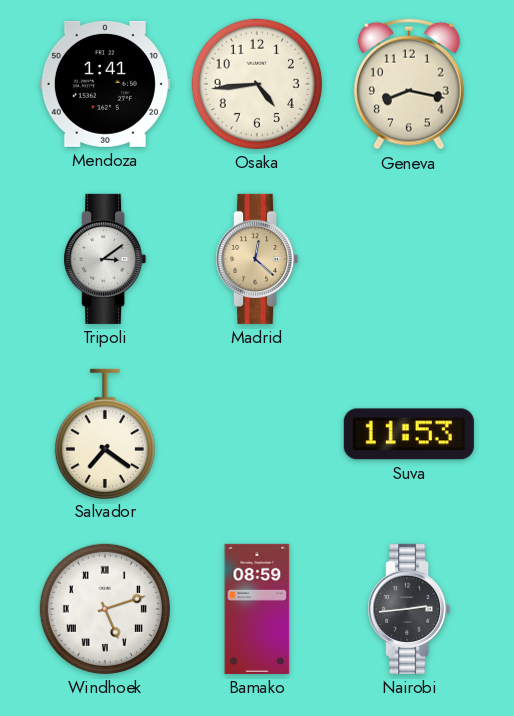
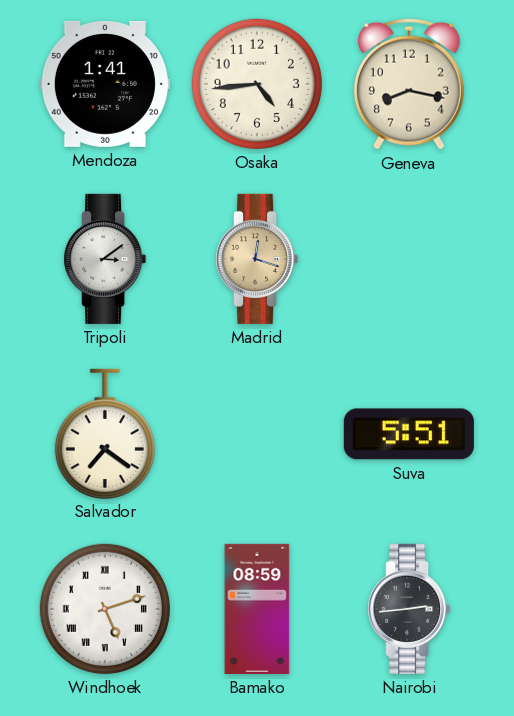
Madrid: 12:22 -> 12:18
Suva: 11:53 -> 5:51
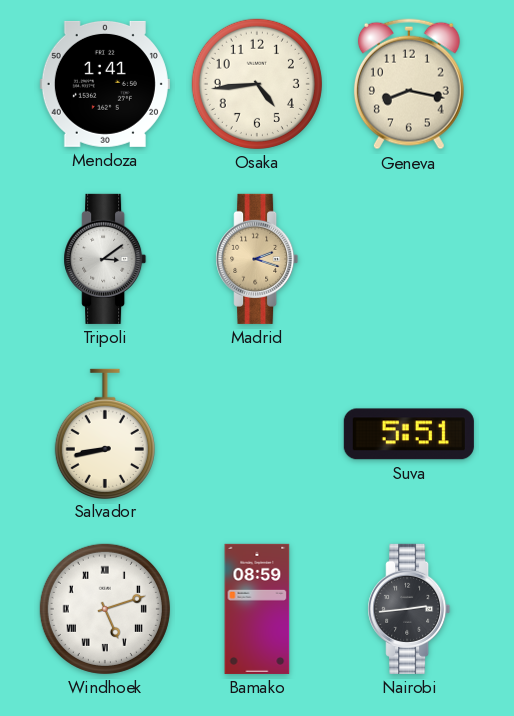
Madrid: 12:18 -> 2:18
Salvador: 7:21 -> 8:43
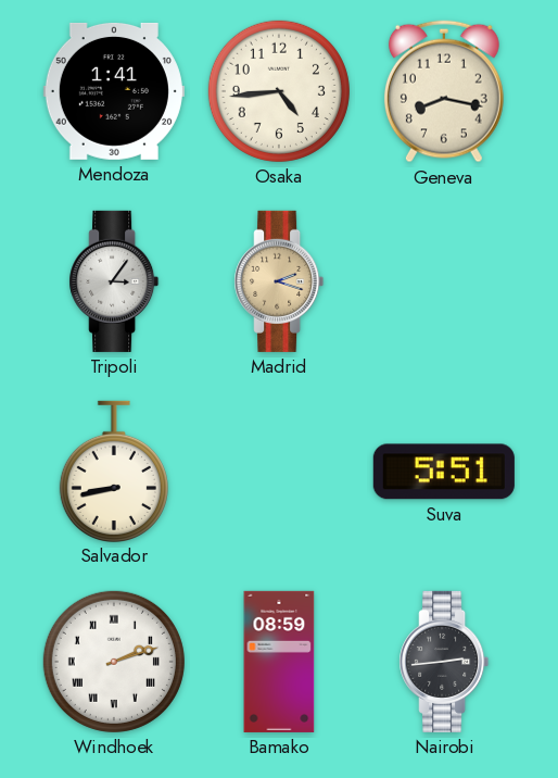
Tripoli: 3:09 -> 3:06
Windhoek: 5:12 -> 2:12
